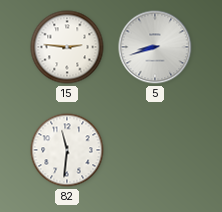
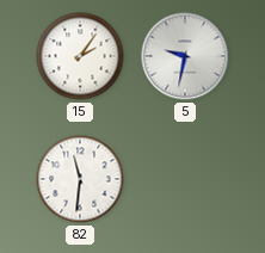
15: 2:46 -> 2:06
5: 8:42 -> 9:32
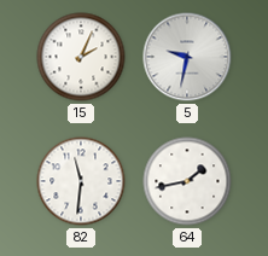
15: 2:06 -> 2:04
64: none -> 1:43
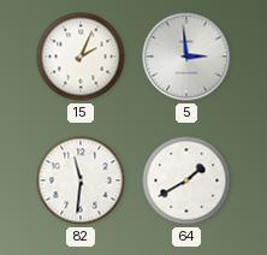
5: 9:32 -> 2:59
64: 1:43 -> 1:40
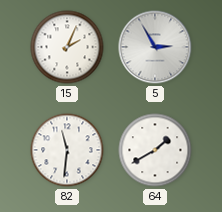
5: 2:59 -> 2:55
